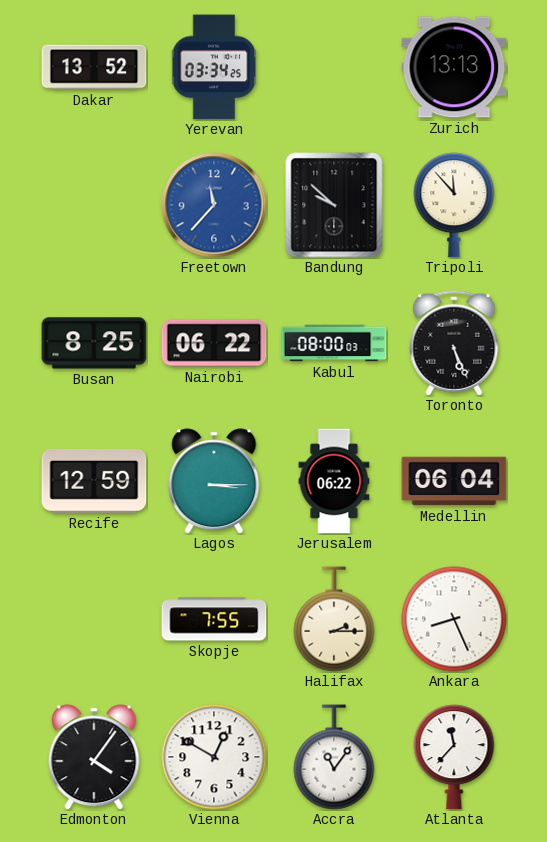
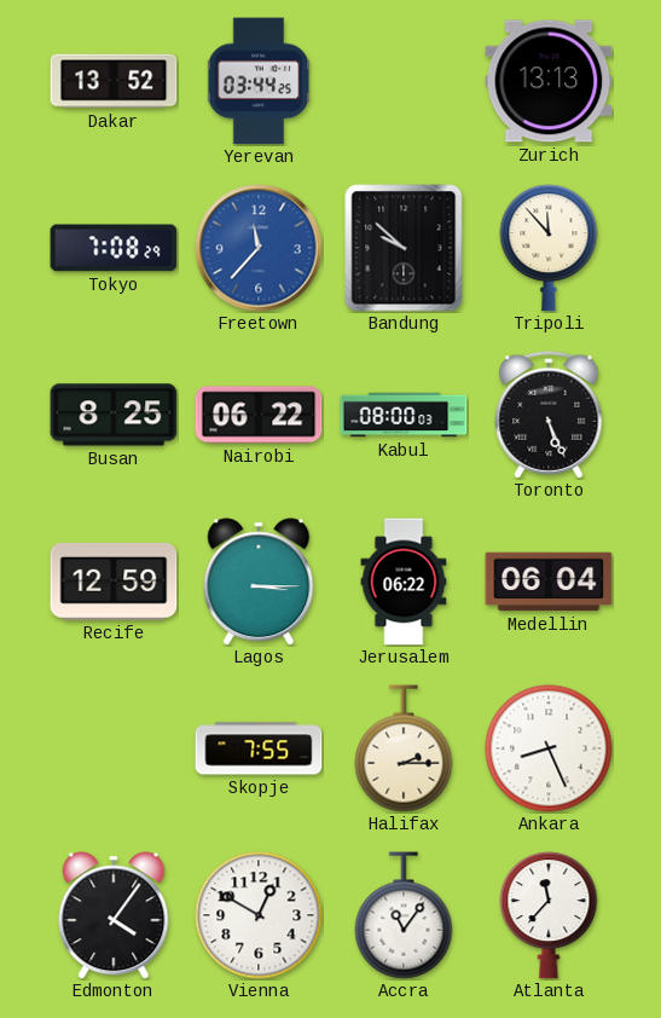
Yerevan: 03:34 -> 03:44
Tokyo: none -> 7:08
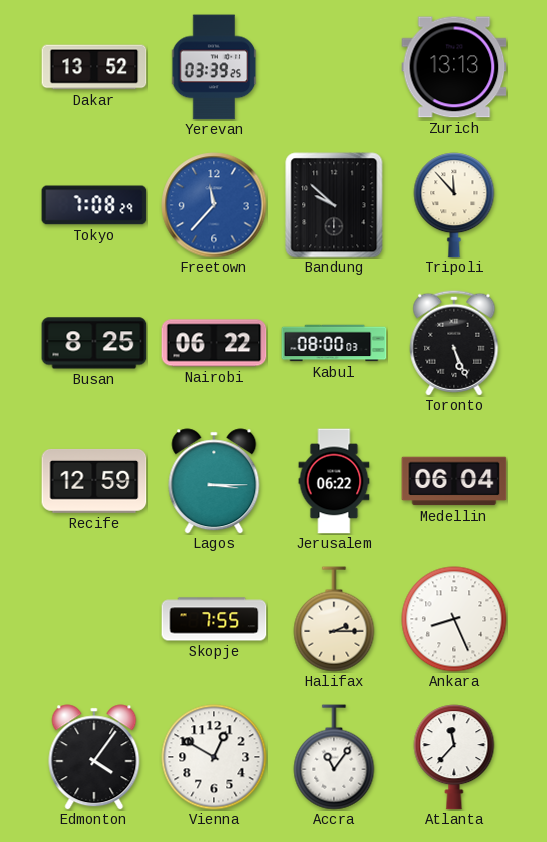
Yerevan: 03:44 -> 03:39
